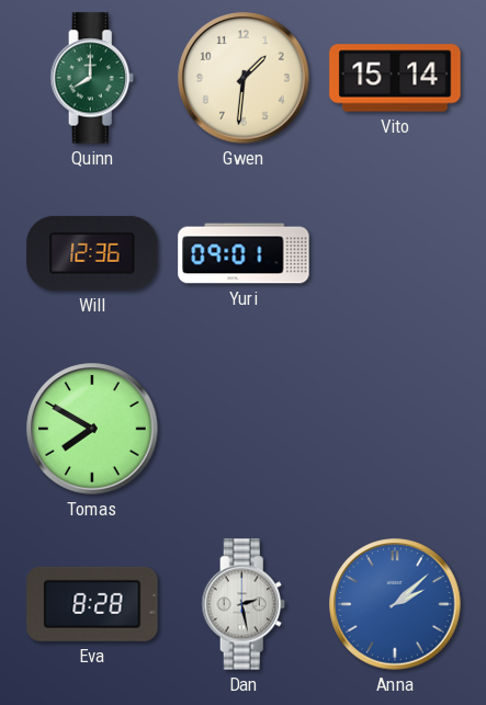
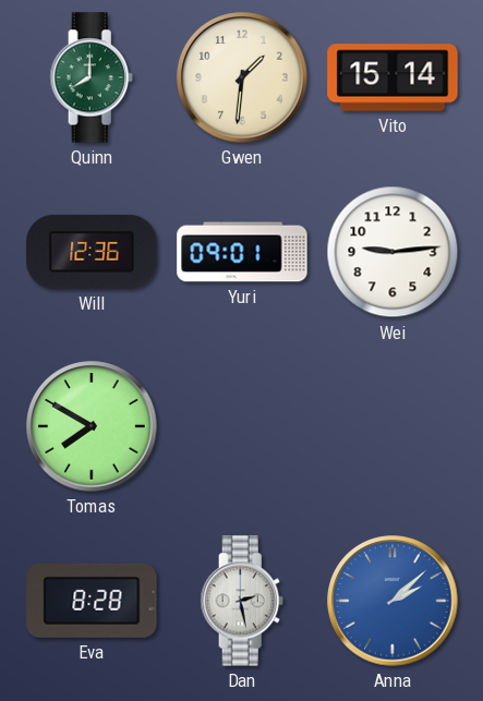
Wei: none -> 9:14
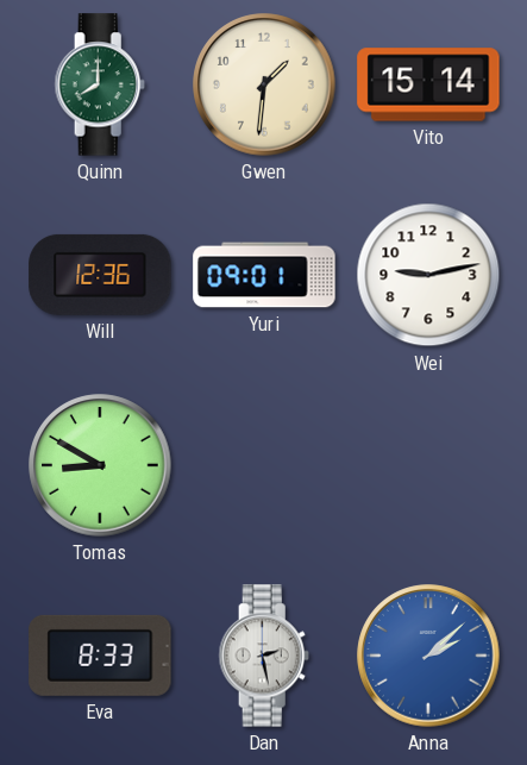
Wei: 9:14 -> 9:13
Tomas: 7:50 -> 8:50
Eva: 8:28 -> 8:33
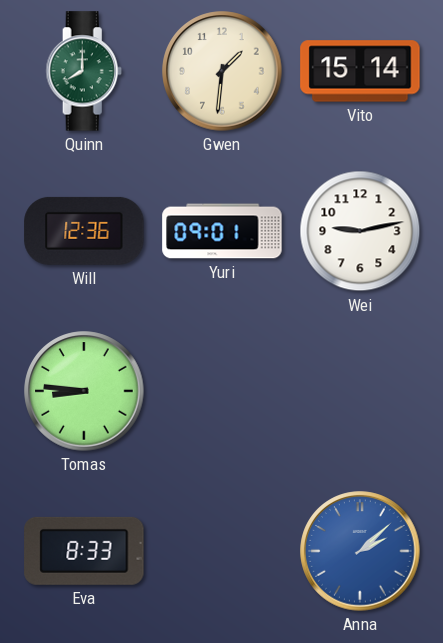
Tomas: 8:50 -> 8:46
Dan: 2:28 -> none
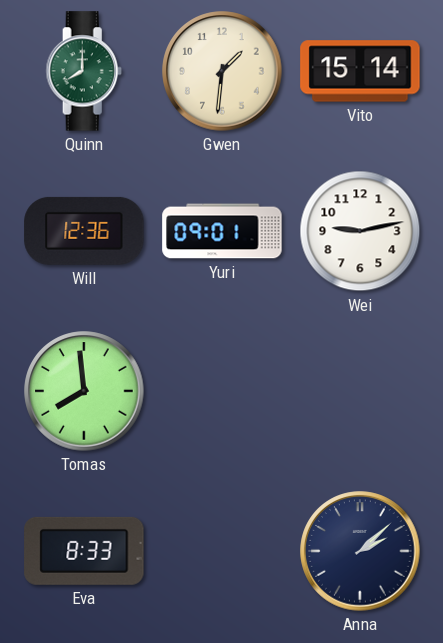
Tomas: 8:46 -> 7:59
Anna dial: blue -> navy
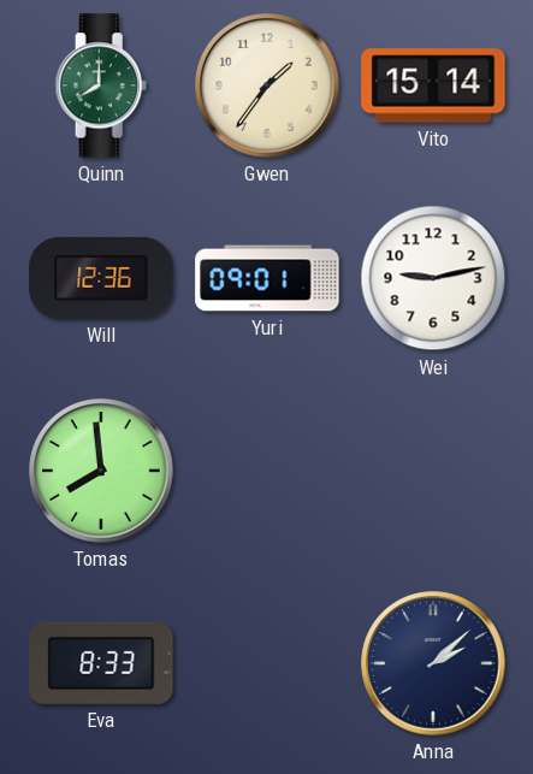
Gwen: 1:31 -> 1:36
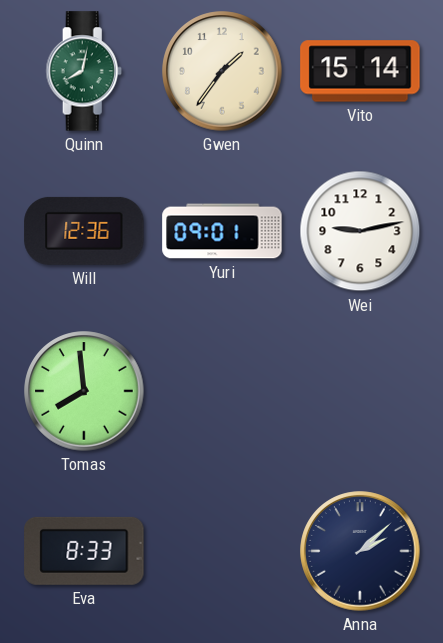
Quinn: 8:00 -> 8:02
